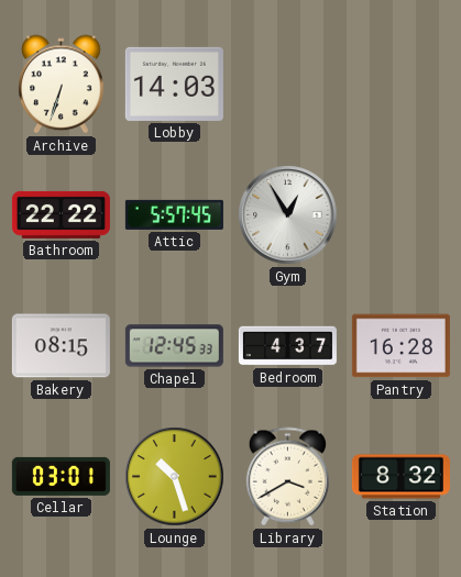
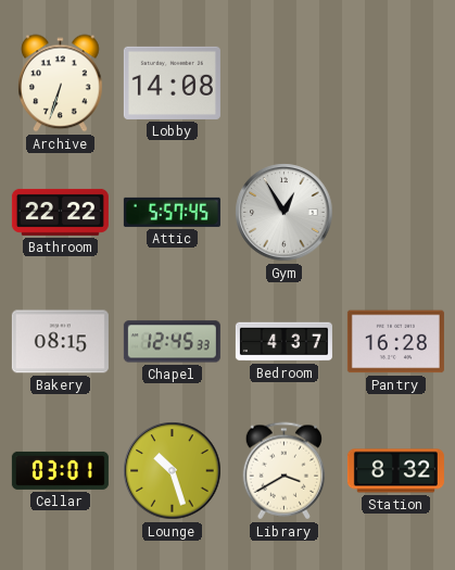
Lobby: 14:03 -> 14:08
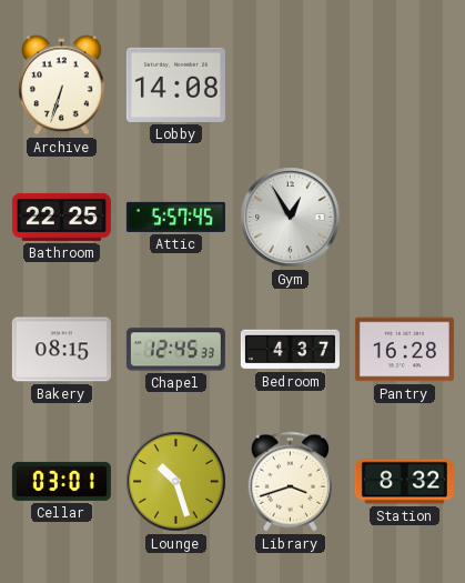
Bathroom: 22:22 -> 22:25
Library: 3:40 -> 3:42
